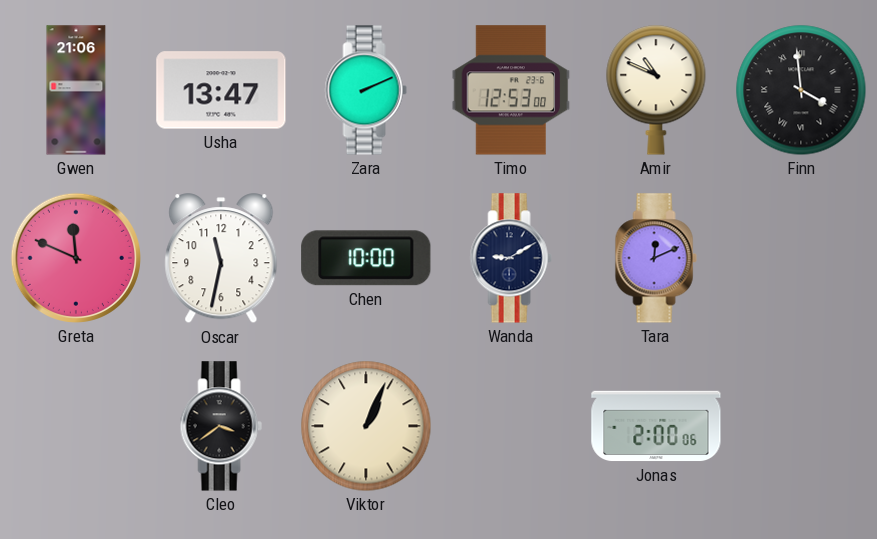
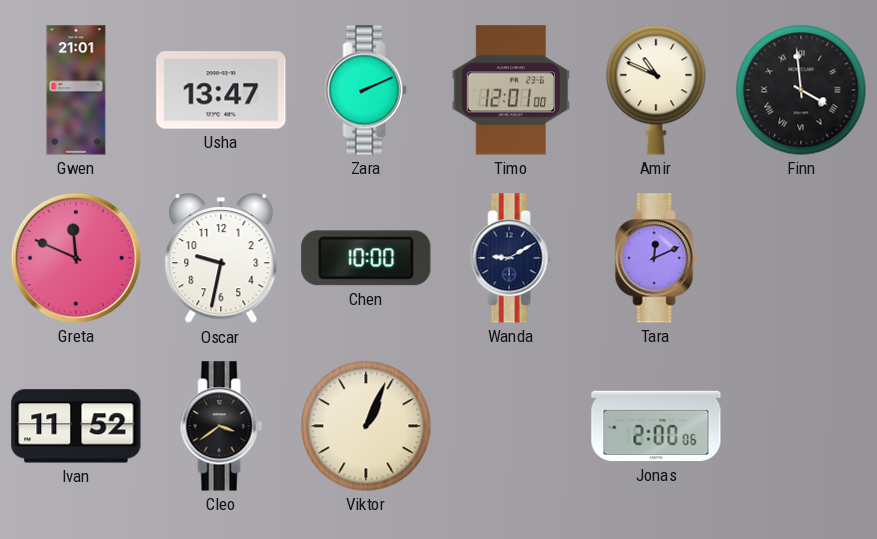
Gwen: 21:06 -> 21:01
Timo: 12:53 -> 12:01
Oscar: 11:32 -> 9:32
Ivan: none -> 11:52
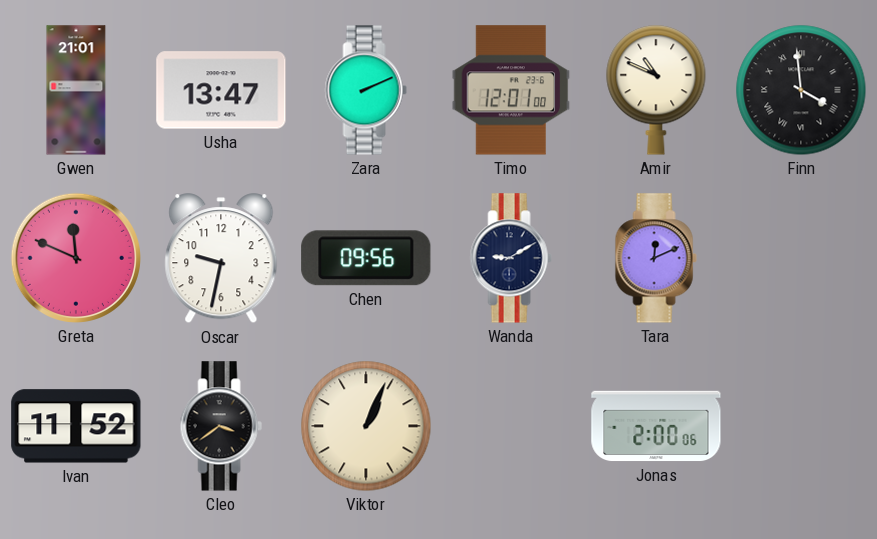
Chen: 10:00 -> 09:56
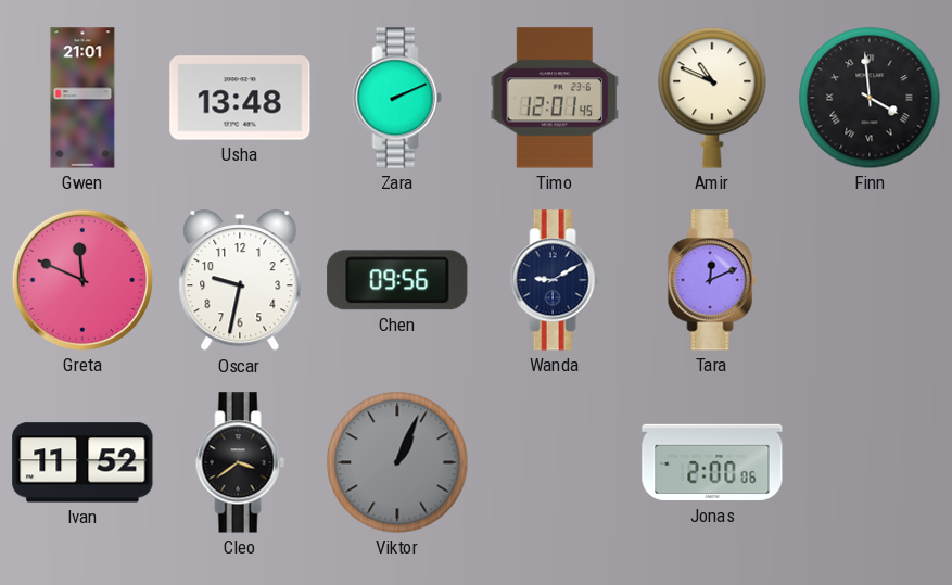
Usha: 13:47 -> 13:48
Timo: 12:01:00 -> 12:01:45
Viktor dial: cream -> grey
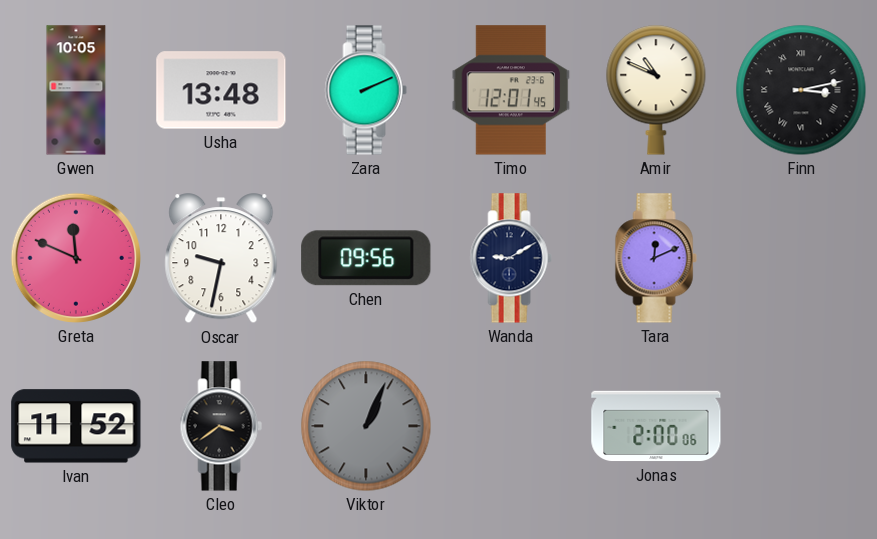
Gwen: 21:01 -> 10:05
Finn: 3:59 -> 3:13
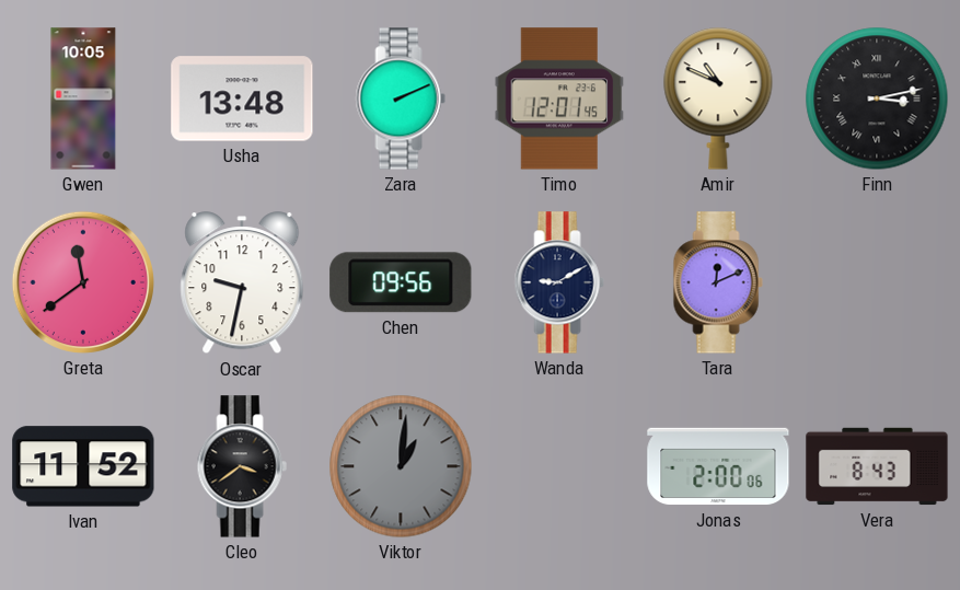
Greta: 11:49 -> 11:39
Viktor: 1:04 -> 1:01
Vera: none -> 8:43
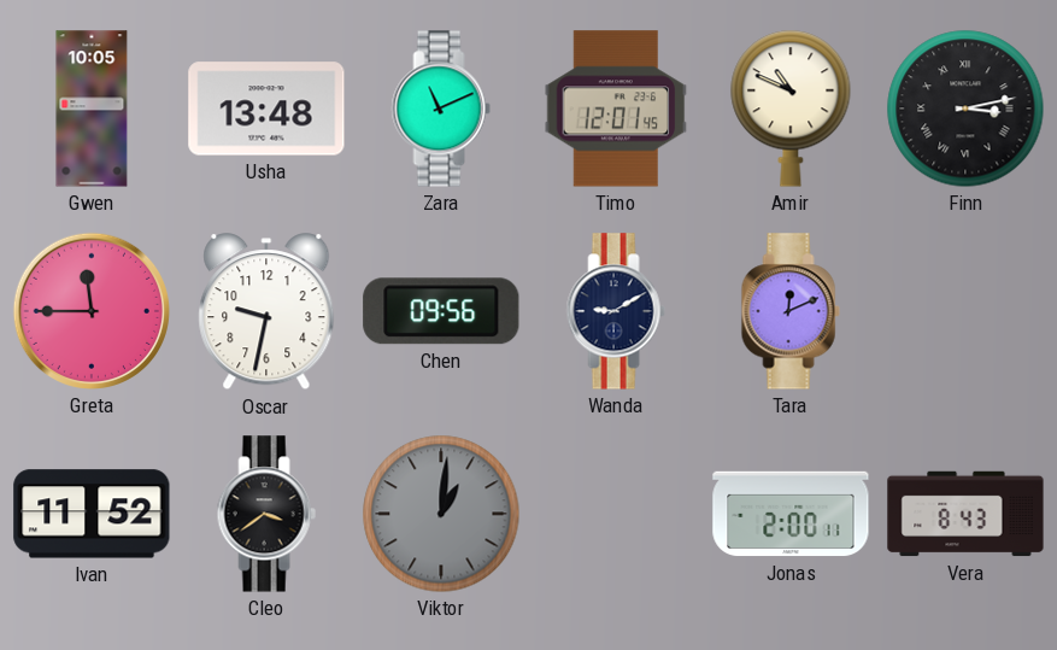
Zara: 2:11 -> 11:11
Greta: 11:39 -> 11:45
Jonas: 2:00:06 -> 2:00:11
